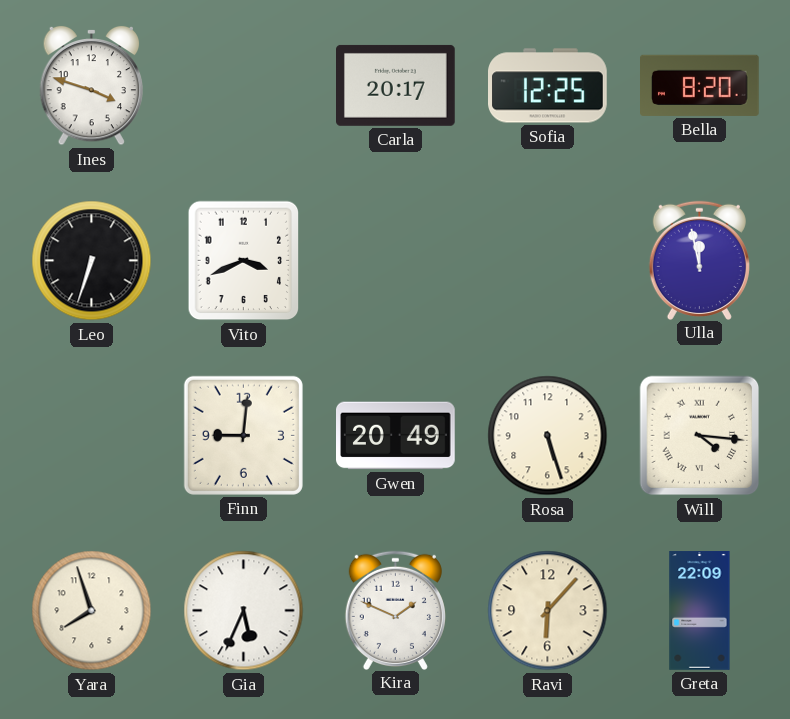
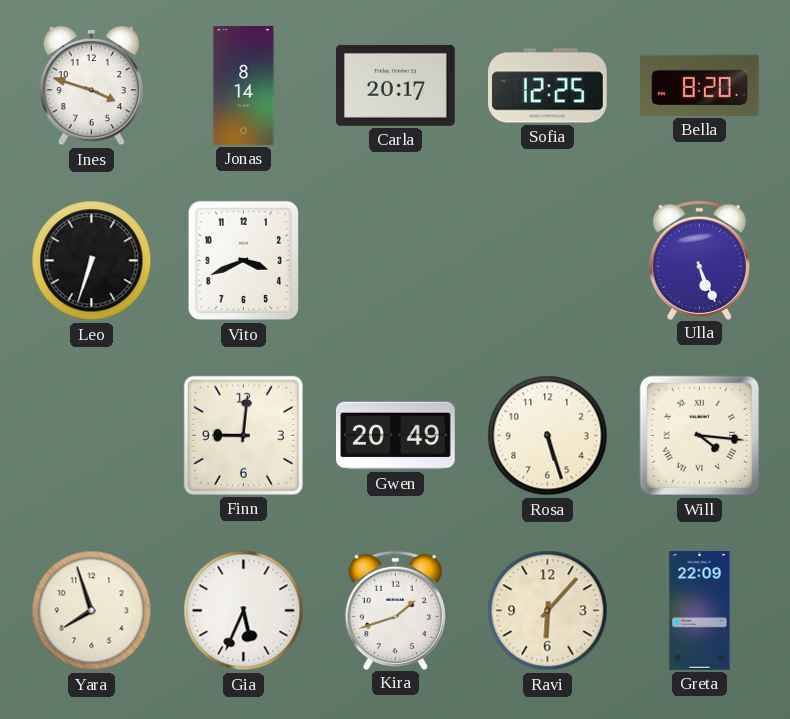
Jonas: none -> 8:14
Ulla: 11:58 -> 5:26
Kira: 1:49 -> 1:42
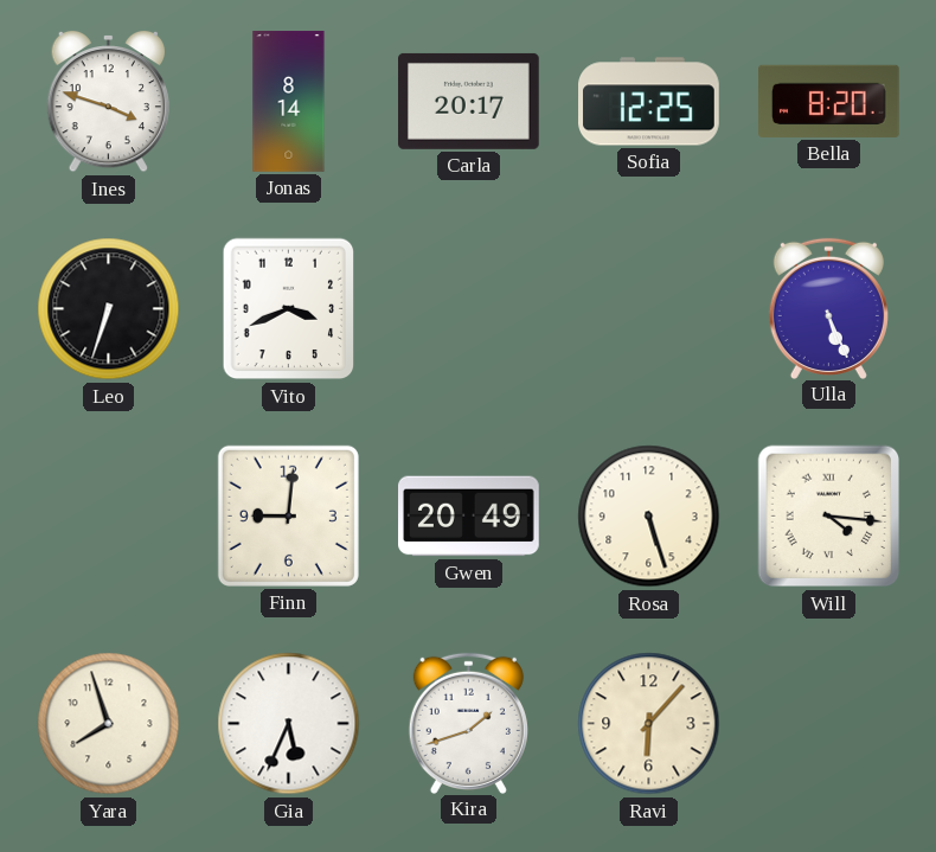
Greta: 22:09 -> none
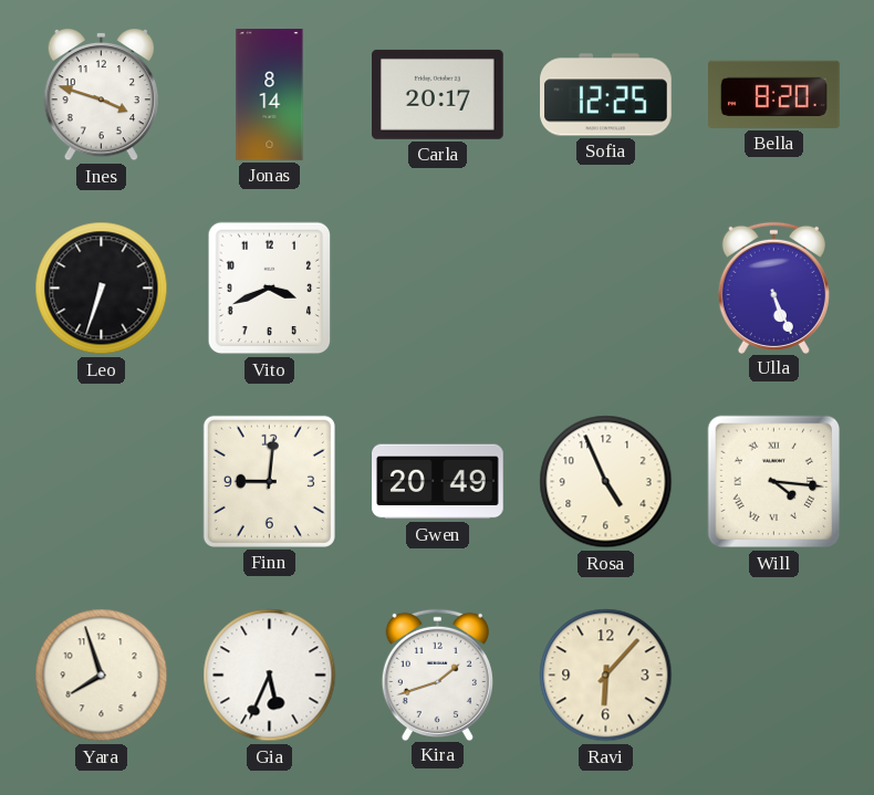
Rosa: 5:27 -> 4:56
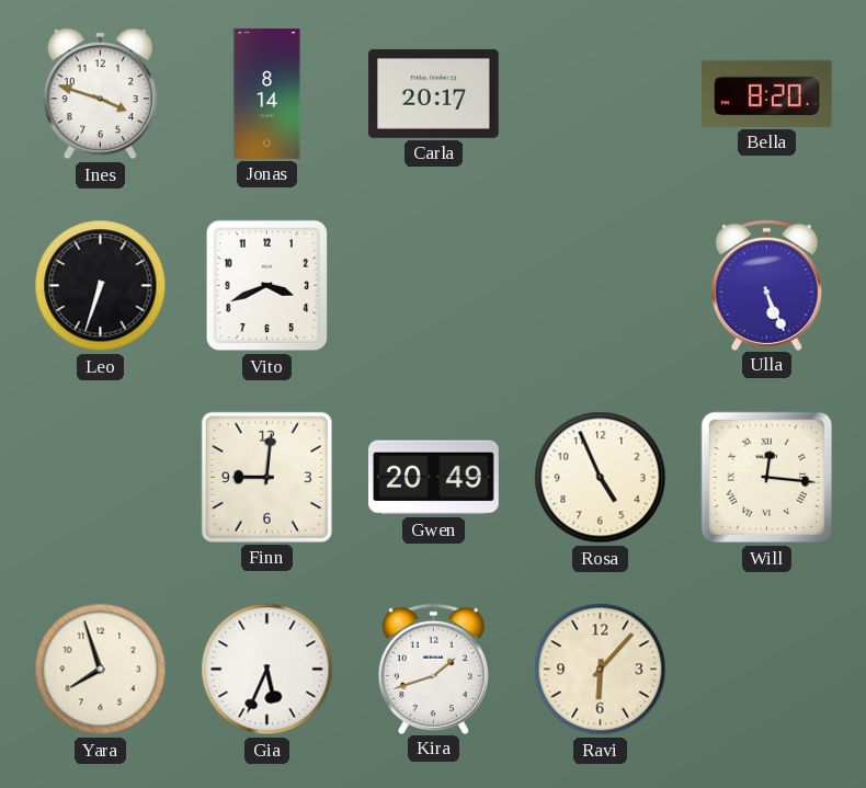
Sofia: 12:25 -> none
Will: 4:16 -> 12:16
